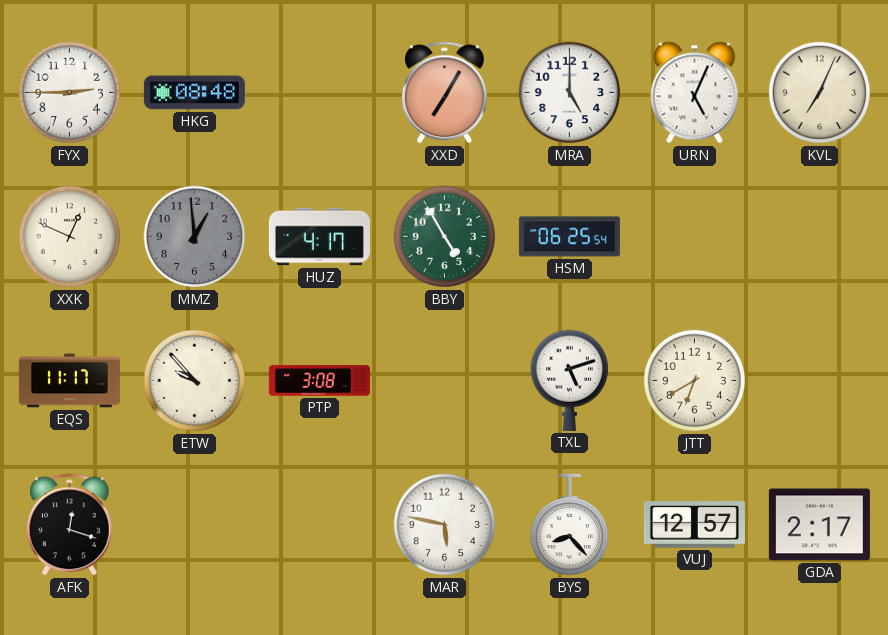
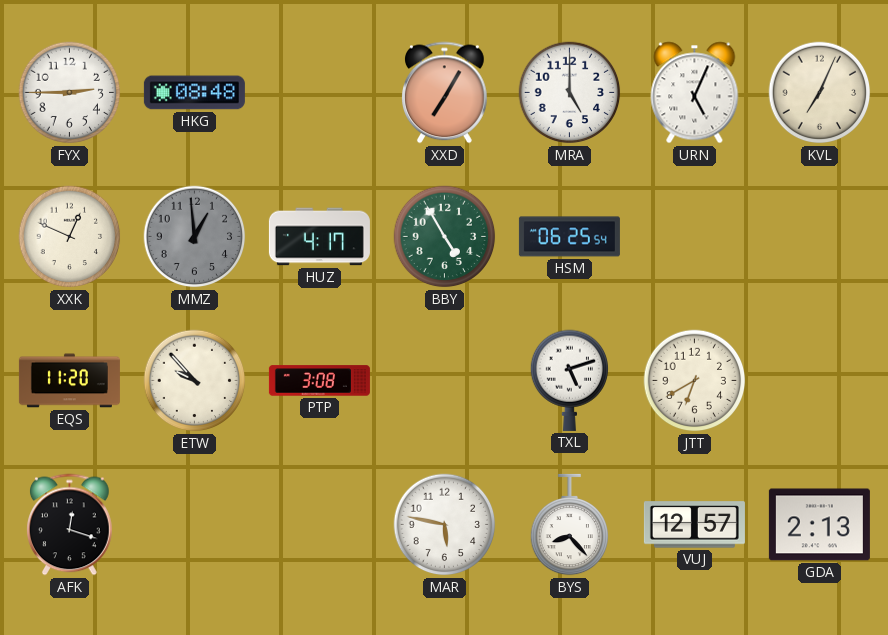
EQS: 11:17 -> 11:20
GDA: 2:17 -> 2:13
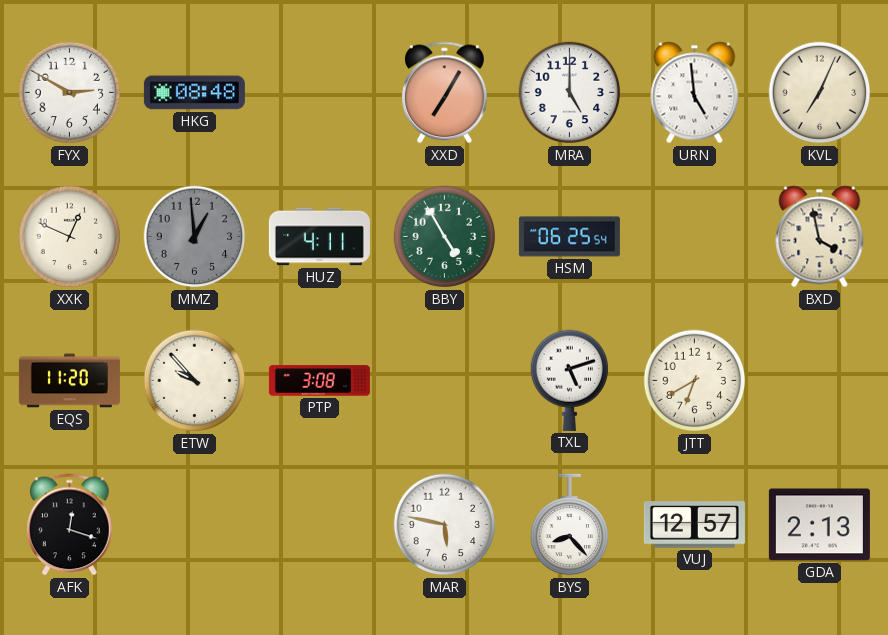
FYX: 2:45 -> 2:50
URN: 5:04 -> 4:59
HUZ: 4:17 -> 4:11
BXD: none -> 3:58
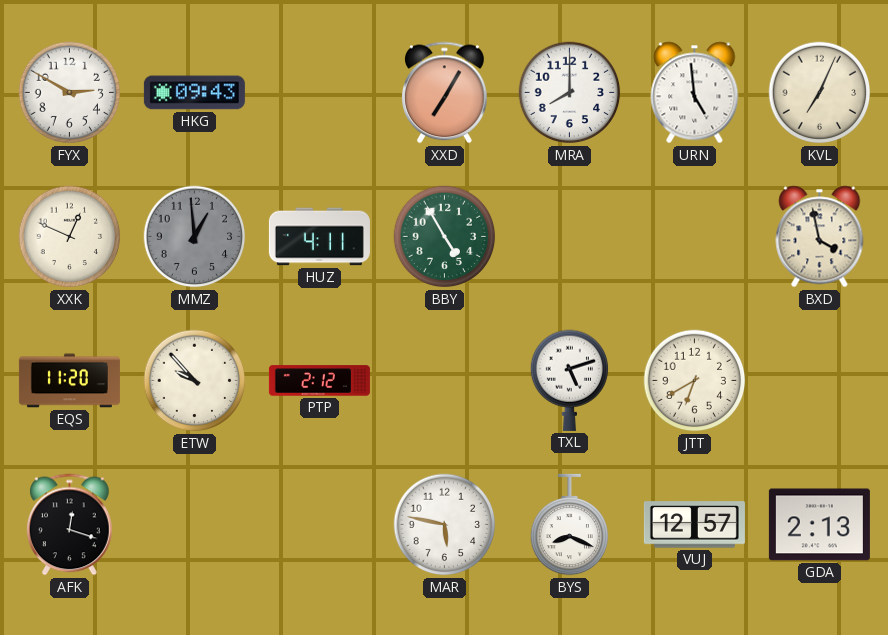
HKG: 08:48 -> 09:43
MRA: 5:00 -> 8:00
HSM: 06:25 -> none
PTP: 3:08 -> 2:12
BYS: 8:23 -> 8:19
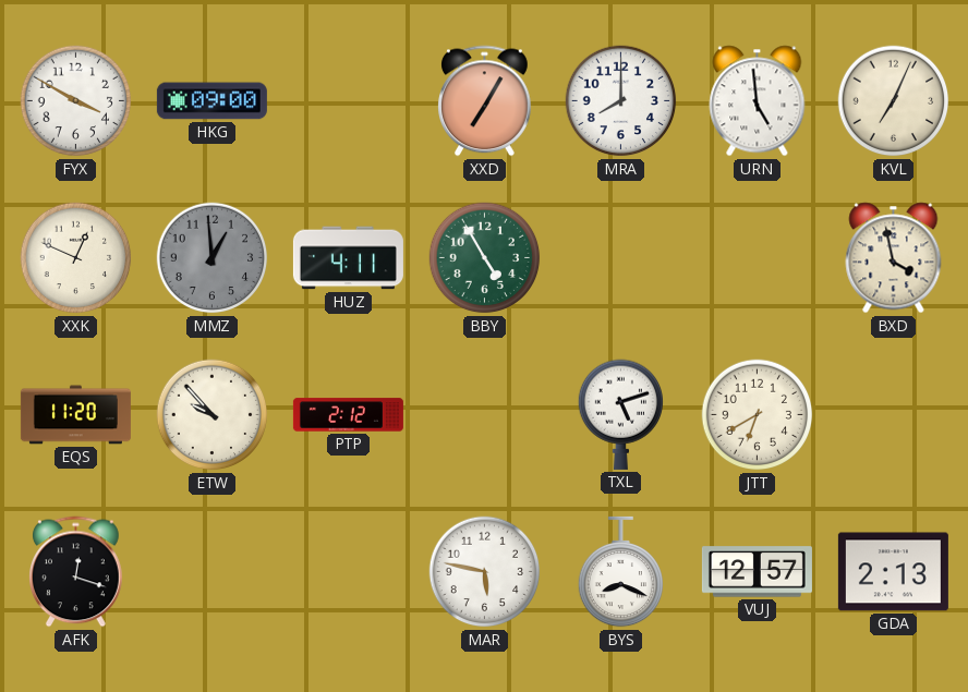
FYX: 2:50 -> 3:50
HKG: 09:43 -> 09:00
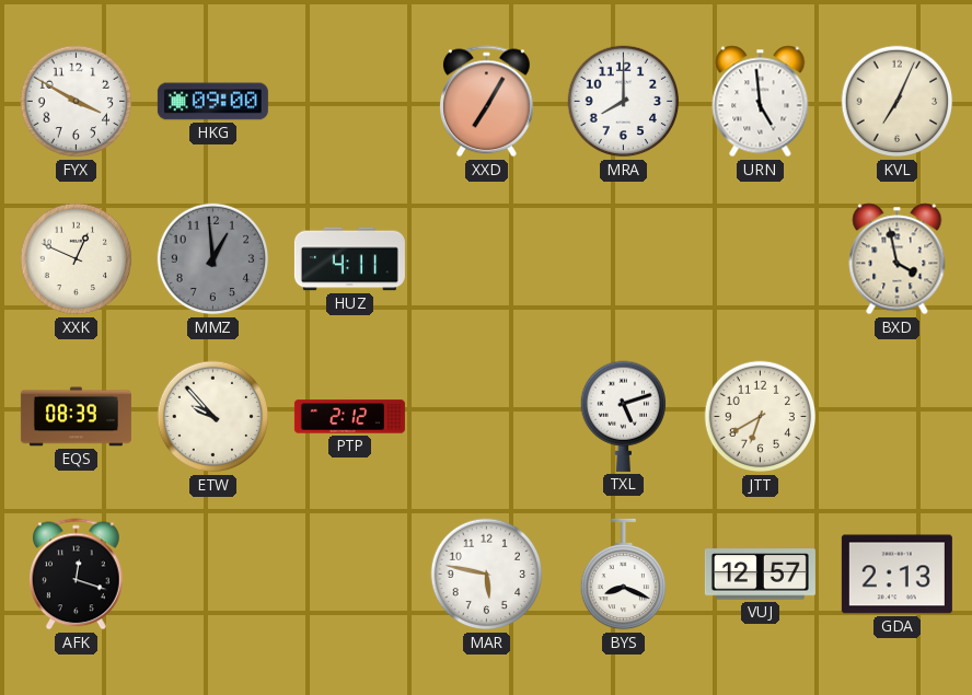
BBY: 4:55 -> none
EQS: 11:20 -> 08:39
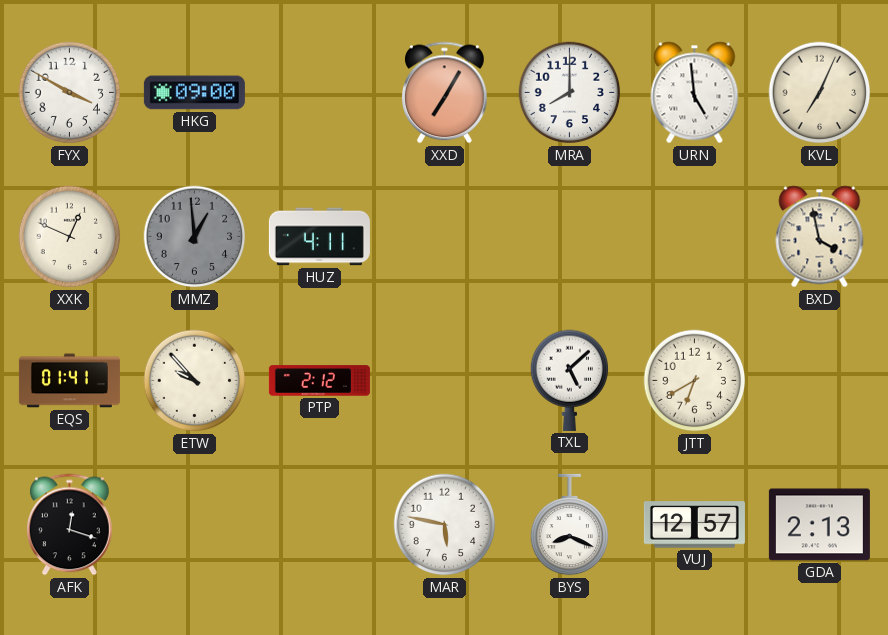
EQS: 08:39 -> 01:41
TXL: 5:12 -> 5:08
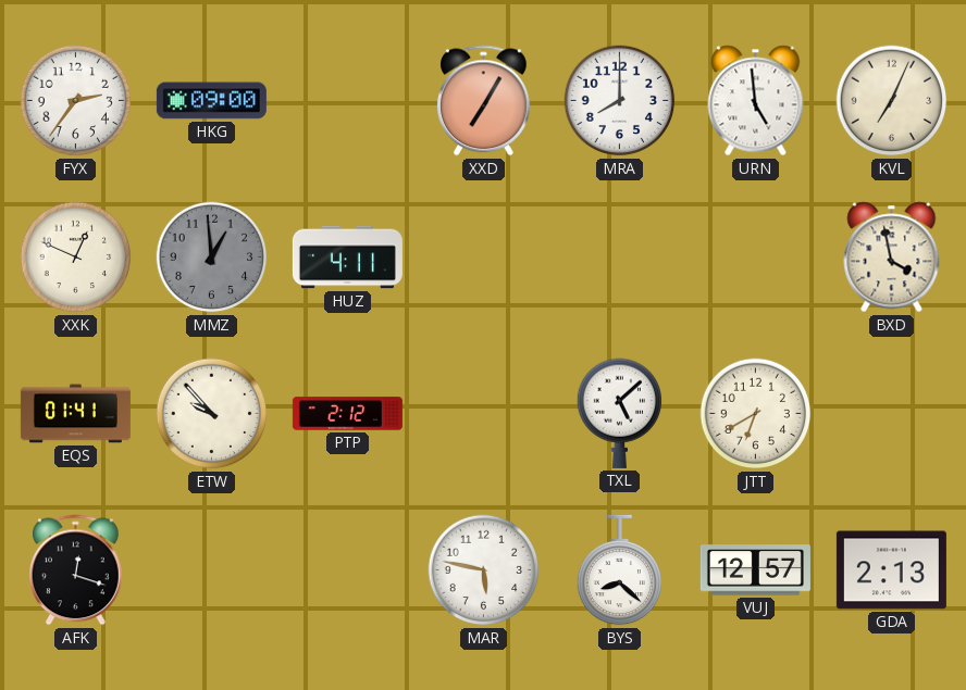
FYX: 3:50 -> 2:36
BYS: 8:19 -> 8:22
